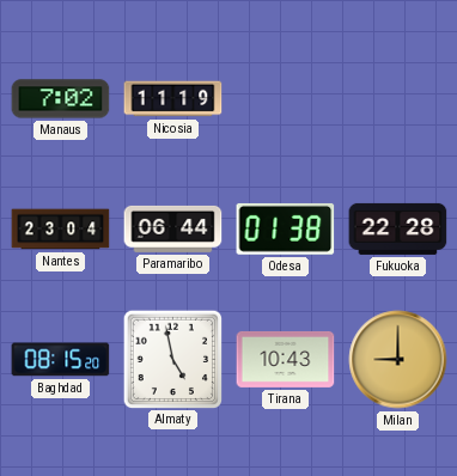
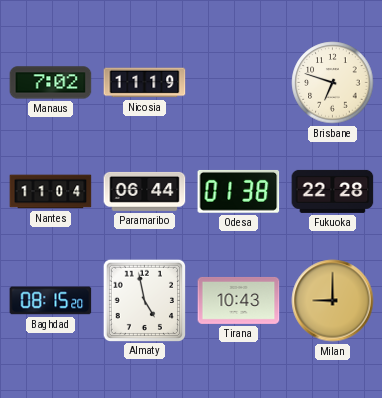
Brisbane: none -> 6:48
Nantes: 23:04 -> 11:04
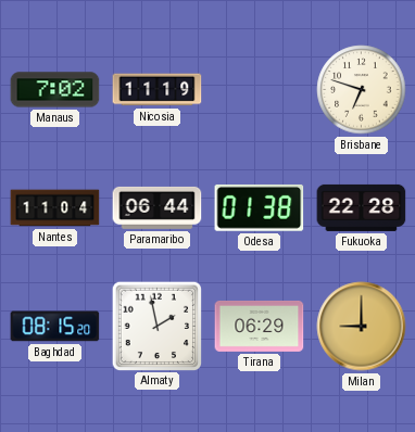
Almaty: 4:58 -> 1:58
Tirana: 10:43 -> 06:29
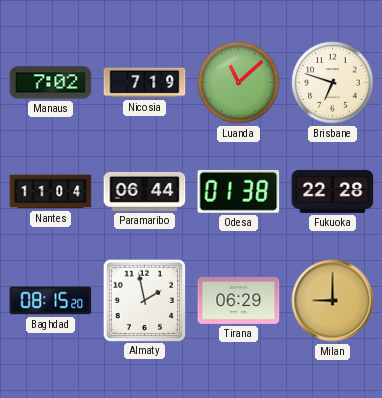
Nicosia: 11:19 -> 7:19
Luanda: none -> 11:08
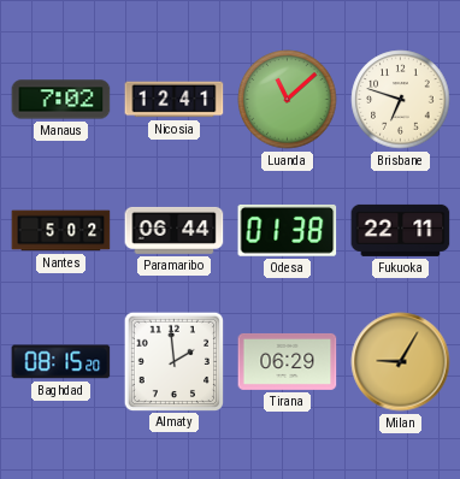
Nicosia: 7:19 -> 12:41
Nantes: 11:04 -> 5:02
Fukuoka: 22:28 -> 22:11
Almaty: 1:58 -> 1:59
Milan: 9:00 -> 9:05
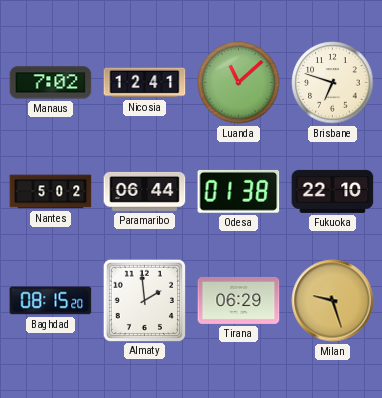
Fukuoka: 22:11 -> 22:10
Milan: 9:05 -> 9:27
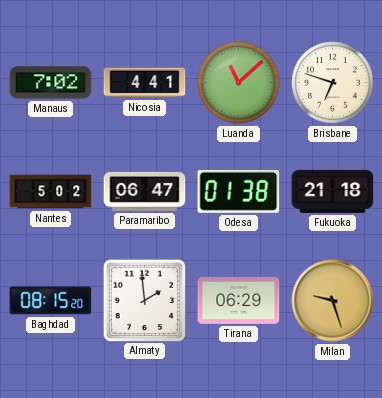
Nicosia: 12:41 -> 4:41
Paramaribo: 06:44 -> 06:47
Fukuoka: 22:10 -> 21:18
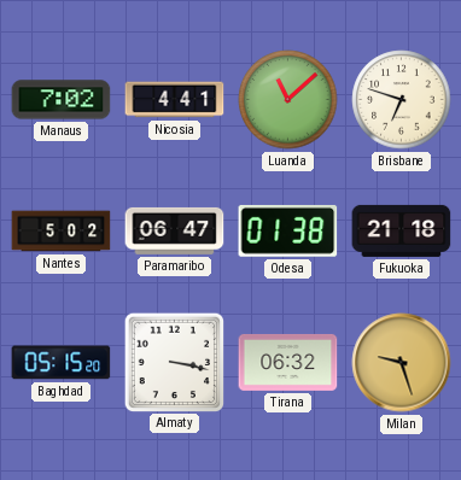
Baghdad: 08:15 -> 05:15
Almaty: 1:59 -> 3:17
Tirana: 06:29 -> 06:32
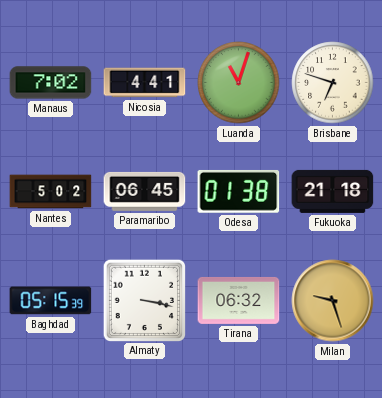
Luanda: 11:08 -> 11:03
Paramaribo: 06:47 -> 06:45
Baghdad: 05:15:20 -> 05:15:39
